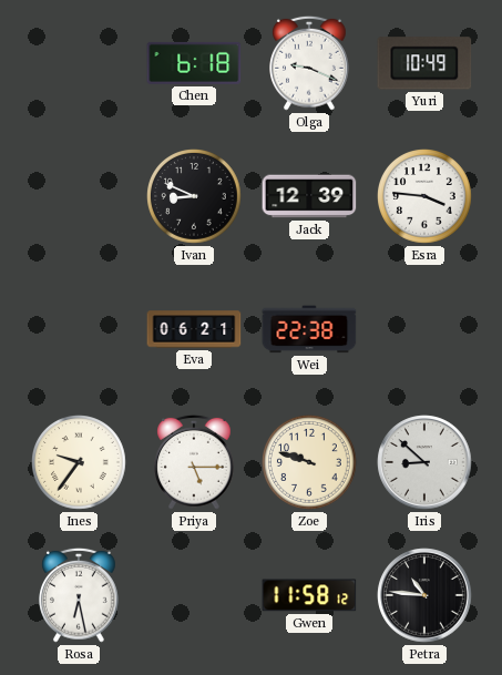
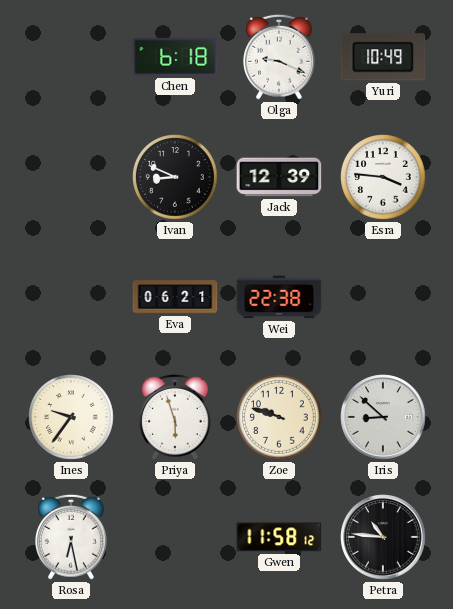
Priya: 5:15 -> 5:57
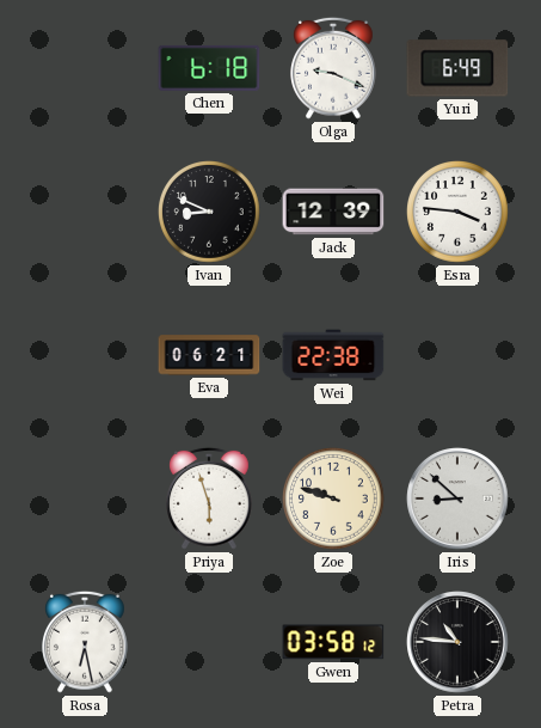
Yuri: 10:49 -> 6:49
Ines: 9:36 -> none
Gwen: 11:58 -> 03:58
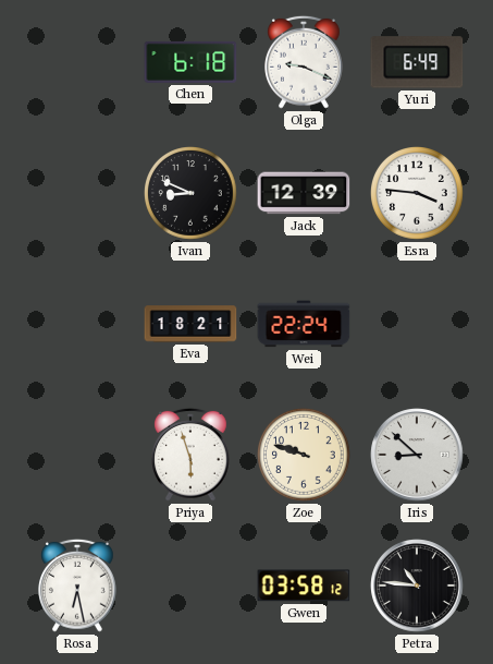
Eva: 06:21 -> 18:21
Wei: 22:38 -> 22:24
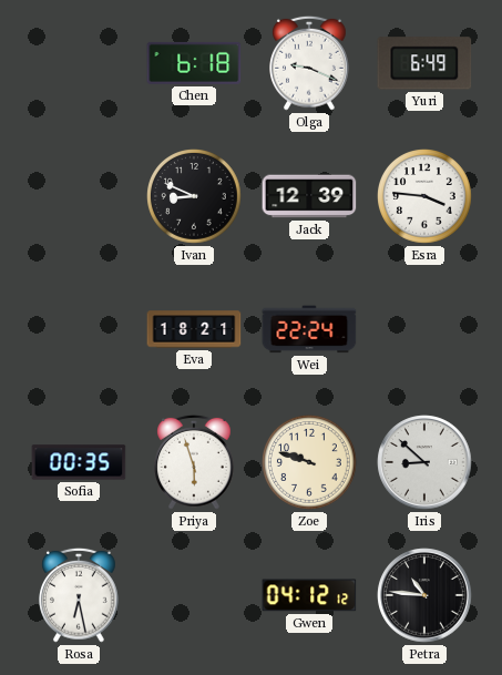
Sofia: none -> 00:35
Gwen: 03:58 -> 04:12
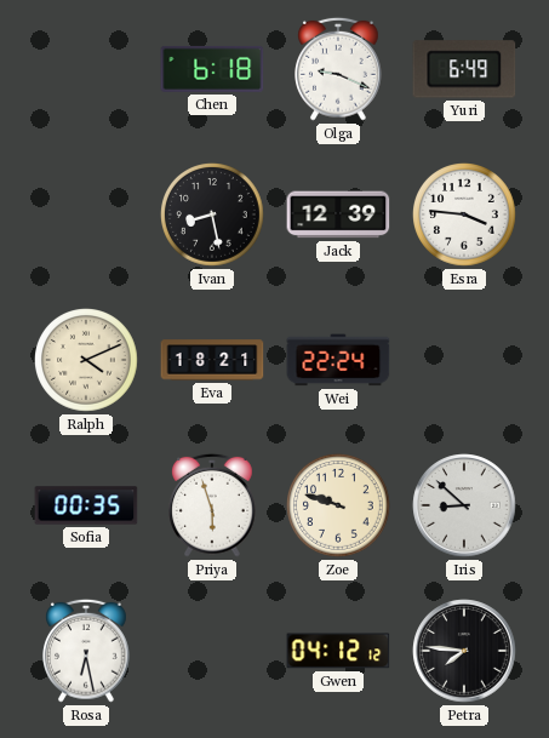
Ivan: 8:49 -> 8:28
Ralph: none -> 4:11
Petra: 10:46 -> 7:46
